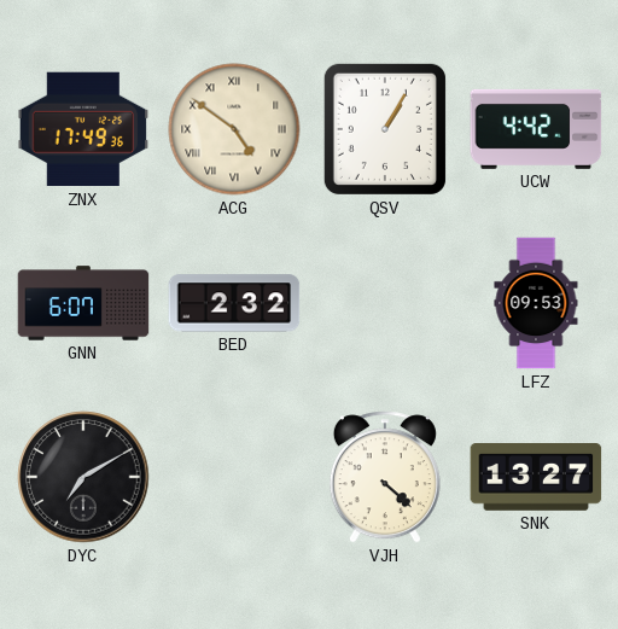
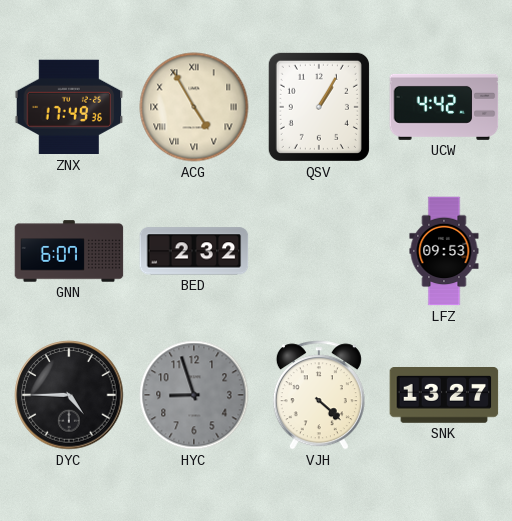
ACG: 4:51 -> 4:55
DYC: 7:10 -> 4:45
HYC: none -> 8:57
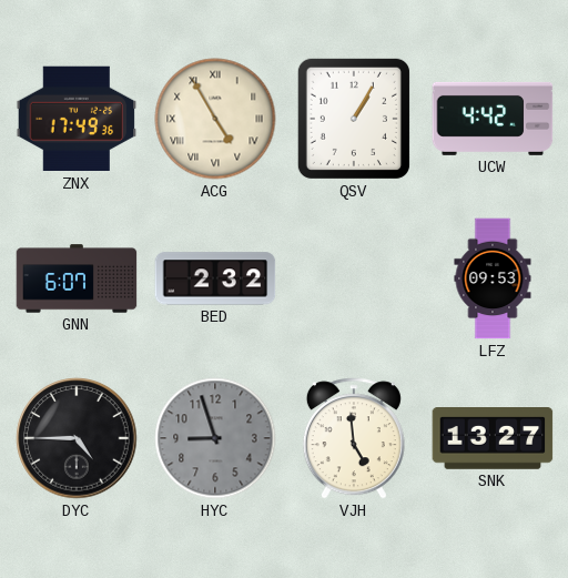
VJH: 4:22 -> 4:59
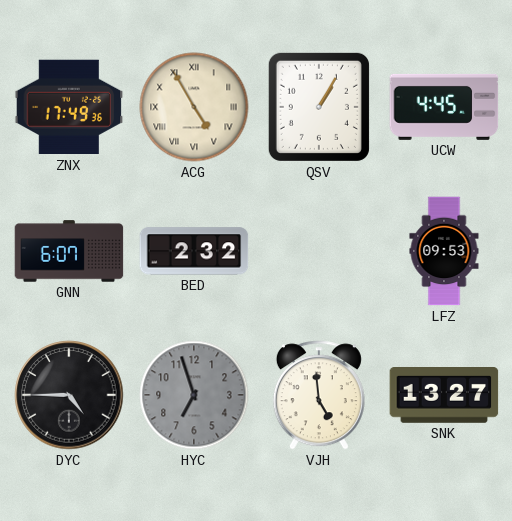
UCW: 4:42 -> 4:45
HYC: 8:57 -> 6:57
